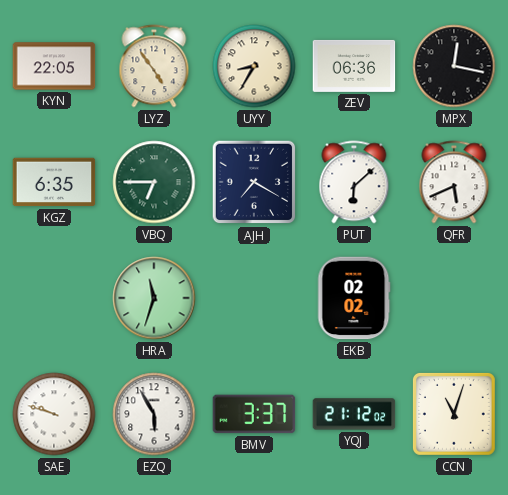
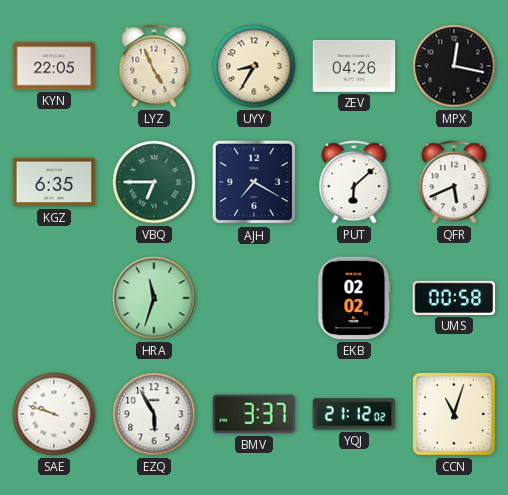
LYZ: 4:54 -> 4:56
ZEV: 06:36 -> 04:26
UMS: none -> 00:58
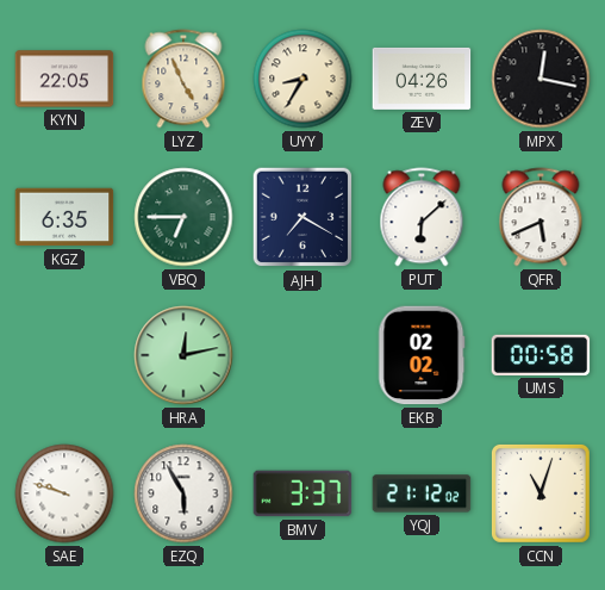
HRA: 11:33 -> 12:13
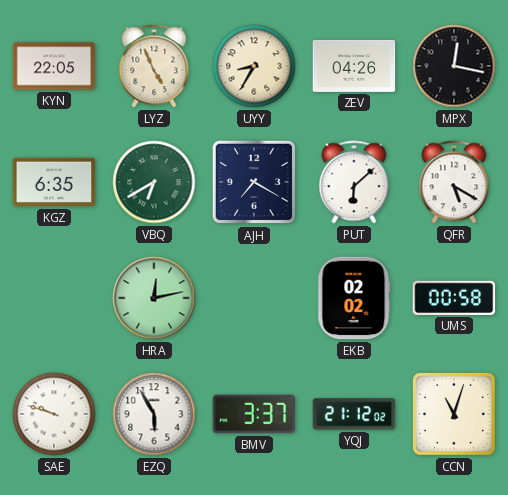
VBQ: 6:45 -> 6:40
QFR: 5:41 -> 5:20
